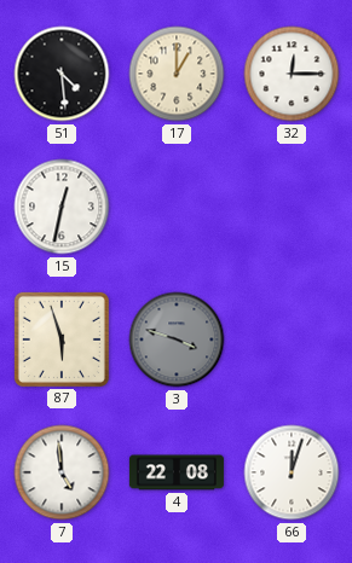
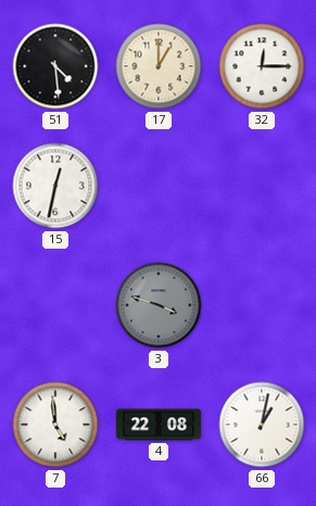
87: 5:57 -> none
66: 12:03 -> 1:02
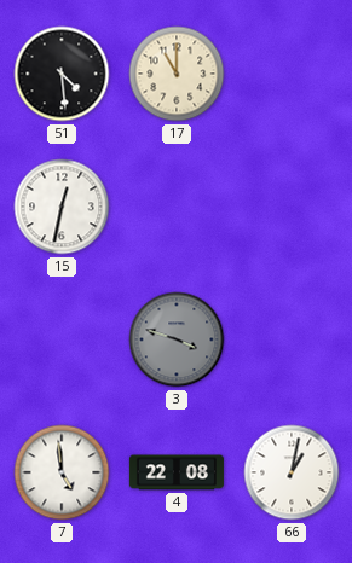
17: 1:00 -> 11:00
32: 12:15 -> none
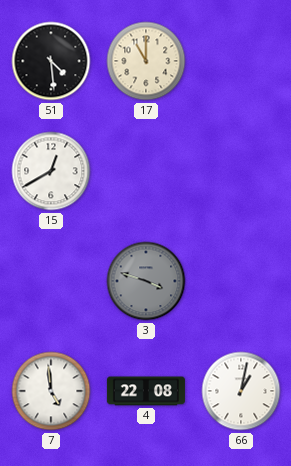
15: 12:32 -> 12:40
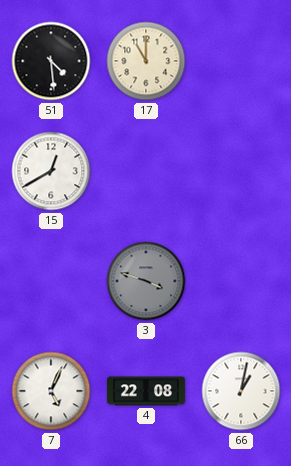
7: 4:59 -> 5:04
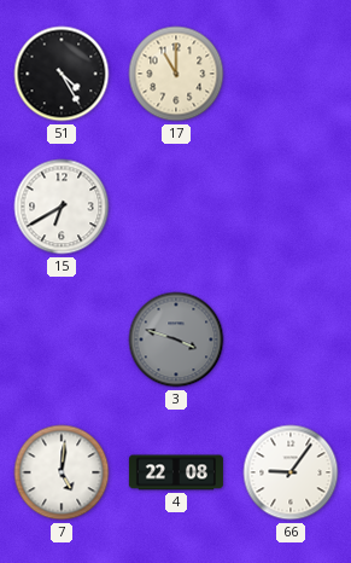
51: 4:29 -> 4:25
15: 12:40 -> 6:40
7: 5:04 -> 5:01
66: 1:02 -> 9:06
